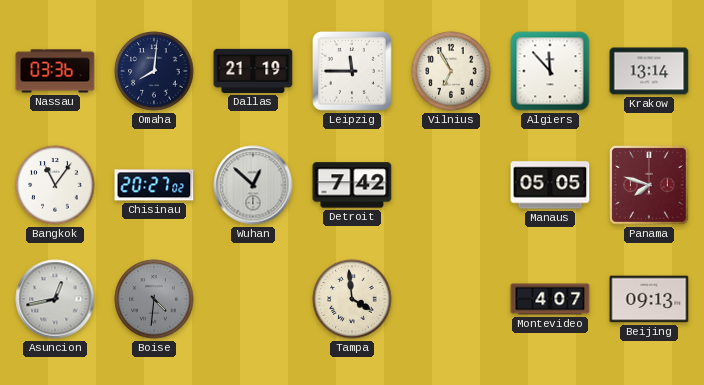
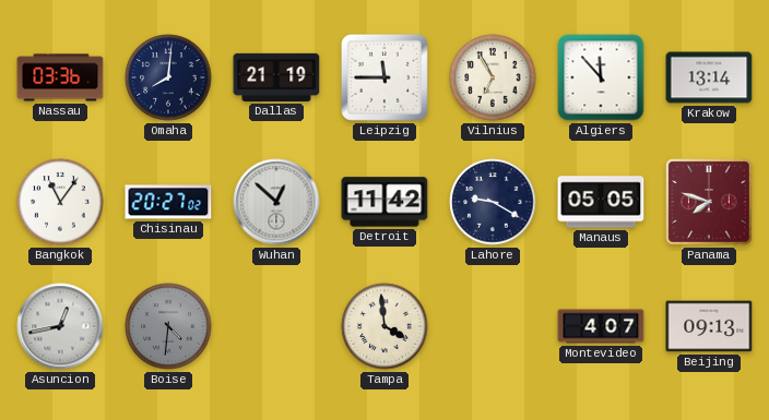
Detroit: 7:42 -> 11:42
Lahore: none -> 9:20
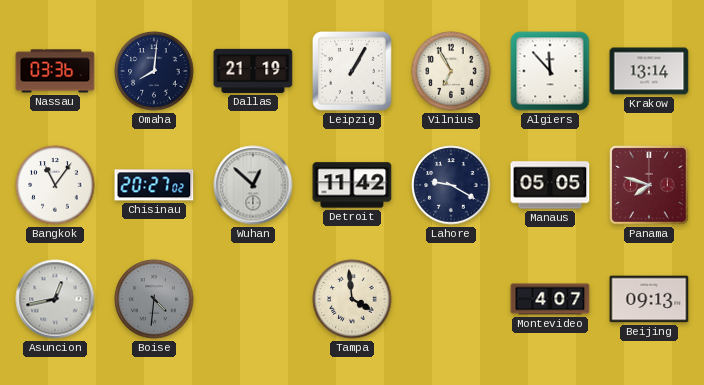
Leipzig: 11:45 -> 1:05
